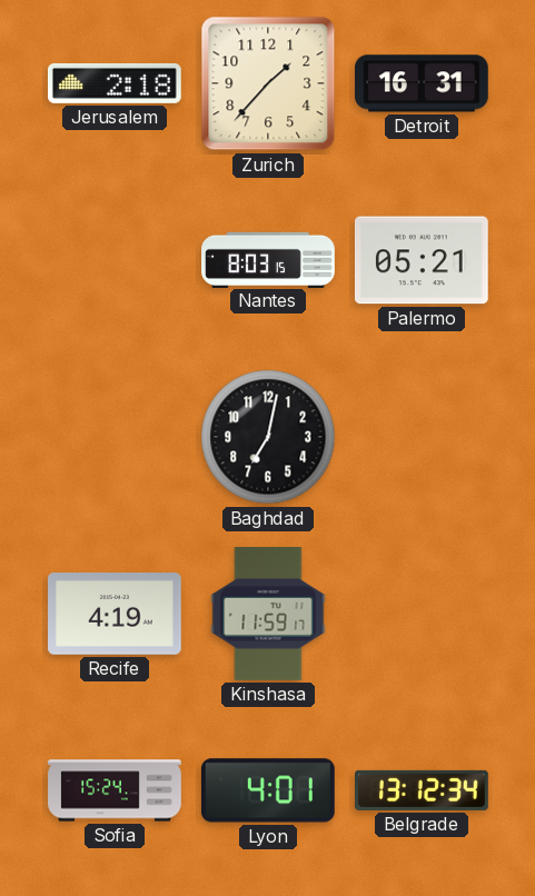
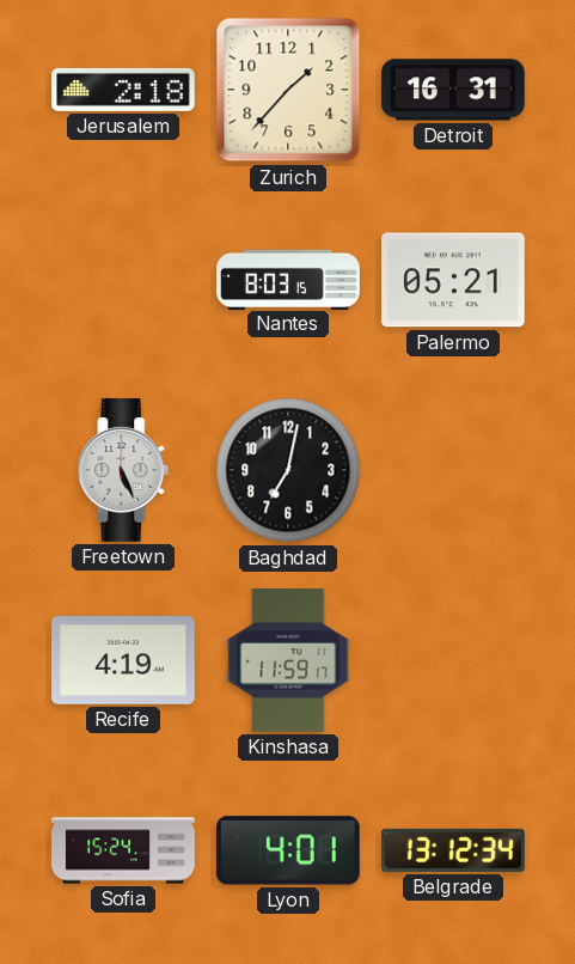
Freetown: none -> 5:26
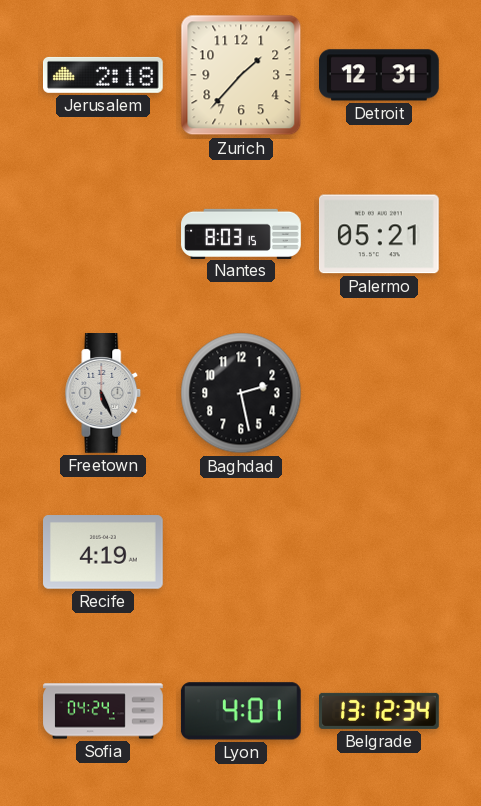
Detroit: 16:31 -> 12:31
Baghdad: 7:02 -> 2:28
Kinshasa: 11:59 -> none
Sofia: 15:24 -> 04:24
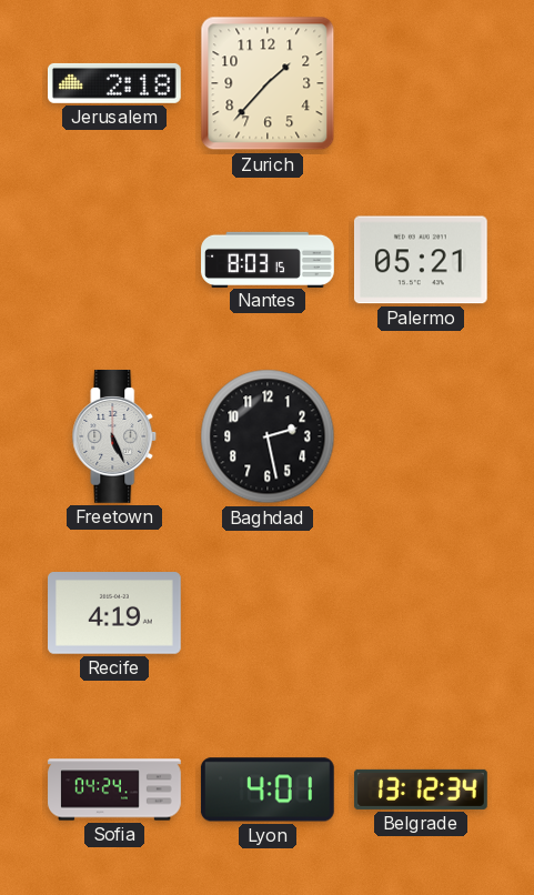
Detroit: 12:31 -> none
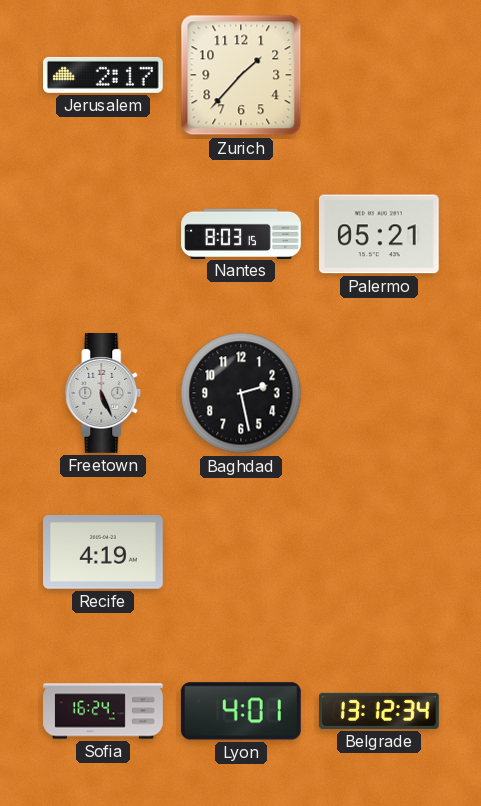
Jerusalem: 2:18 -> 2:17
Sofia: 04:24 -> 16:24
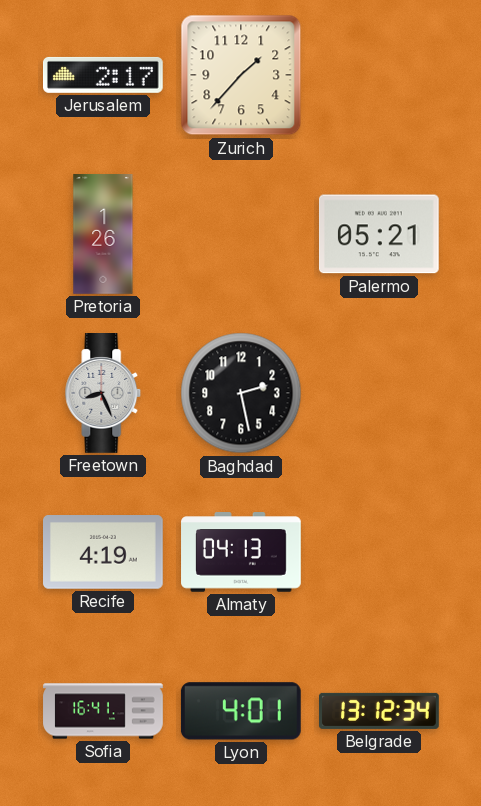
Pretoria: none -> 1:26
Nantes: 8:03 -> none
Freetown: 5:26 -> 8:26
Almaty: none -> 04:13
Sofia: 16:24 -> 16:41
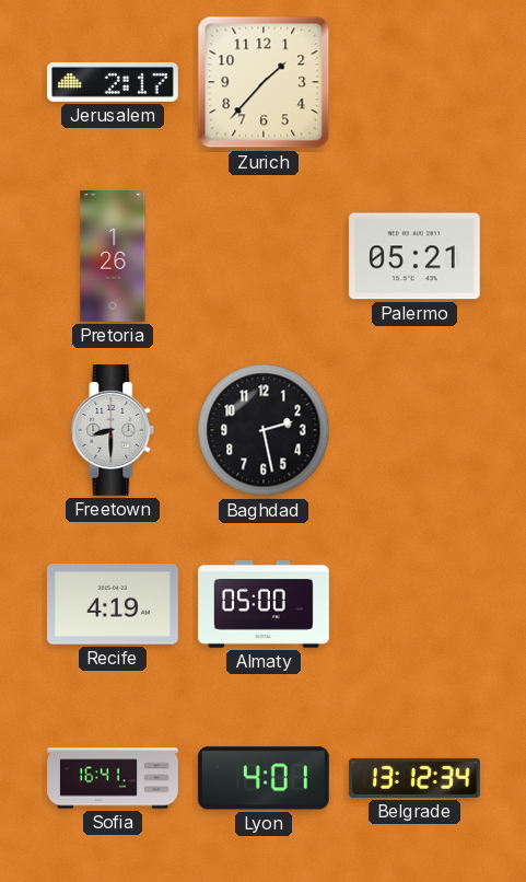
Freetown: 8:26 -> 8:30
Almaty: 04:13 -> 05:00
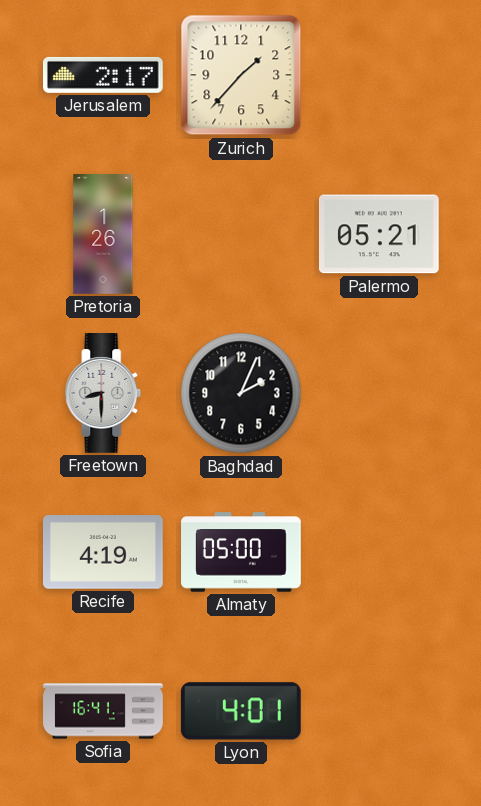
Baghdad: 2:28 -> 2:04
Belgrade: 13:12 -> none
